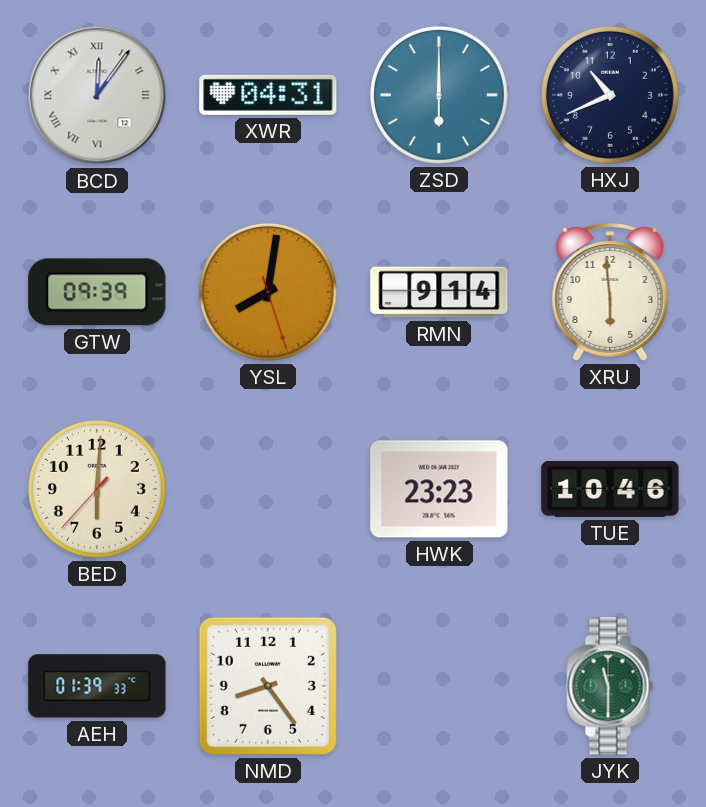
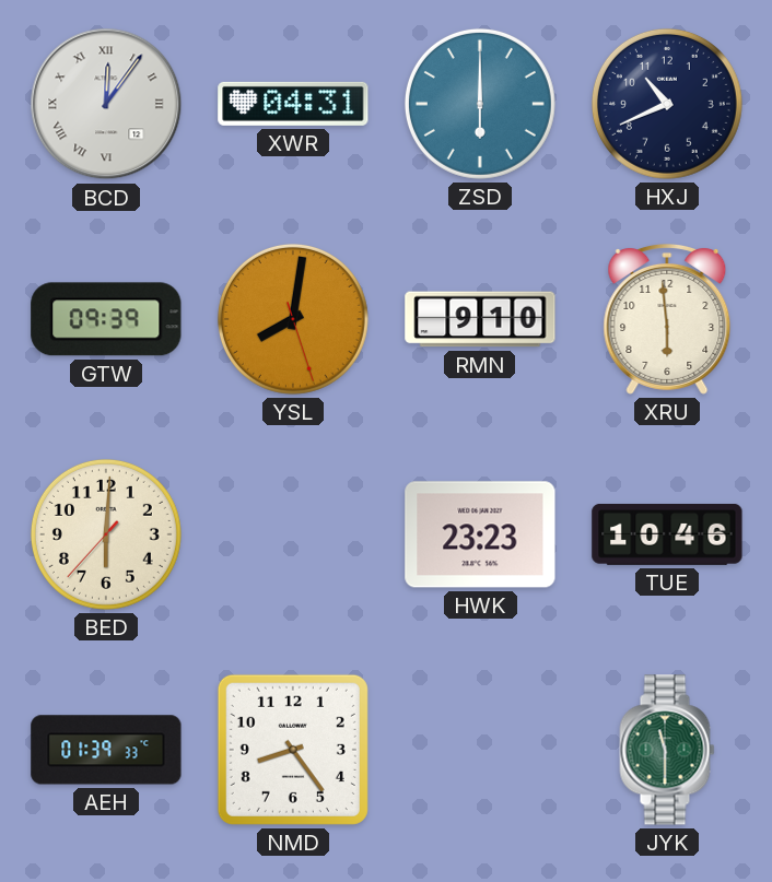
RMN: 9:14 -> 9:10
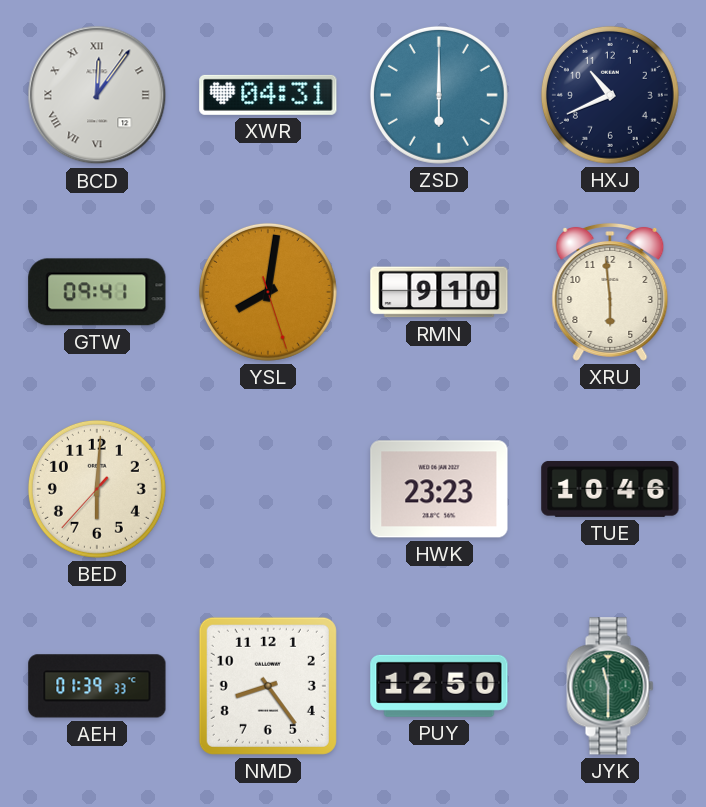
GTW: 09:39 -> 09:41
PUY: none -> 12:50
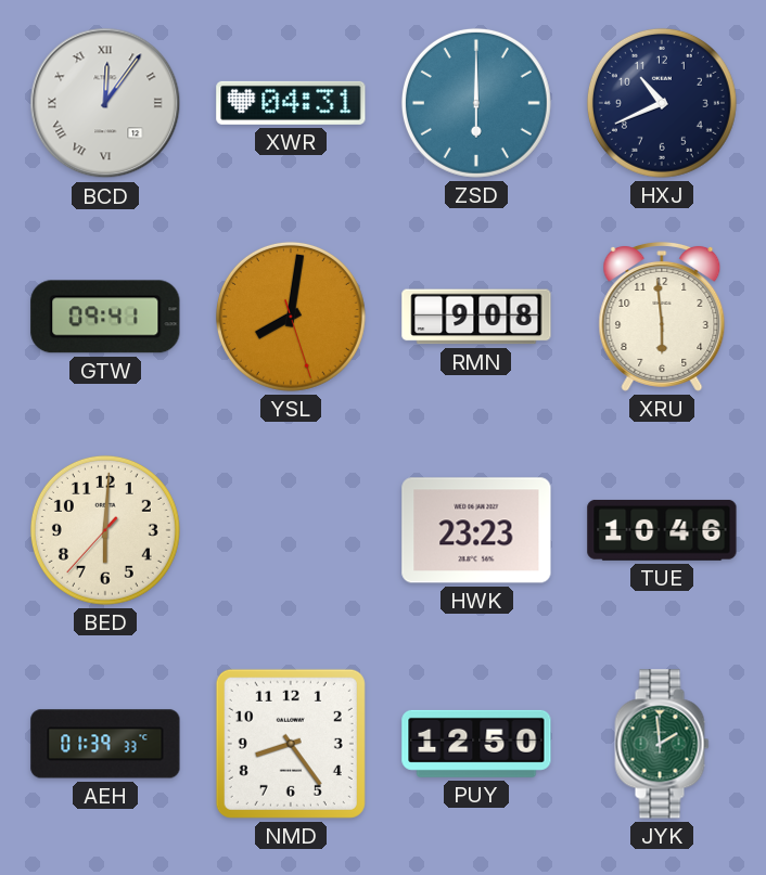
RMN: 9:10 -> 9:08
JYK: 11:30 -> 1:59
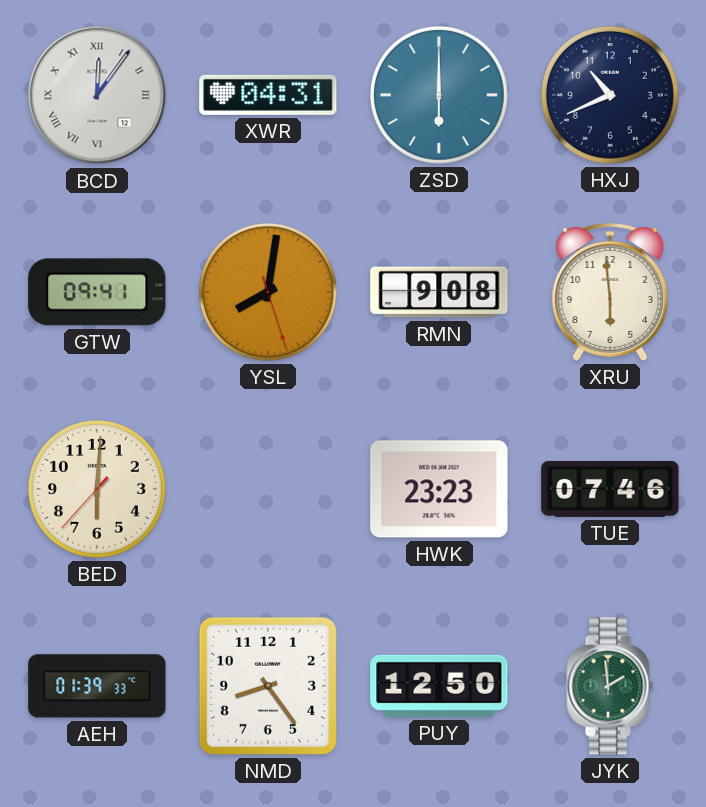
TUE: 10:46 -> 07:46
